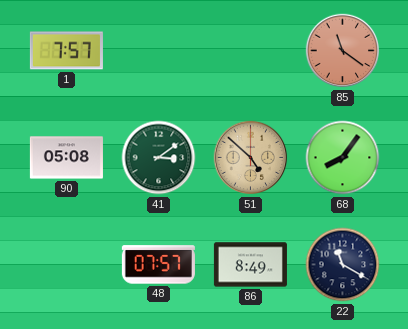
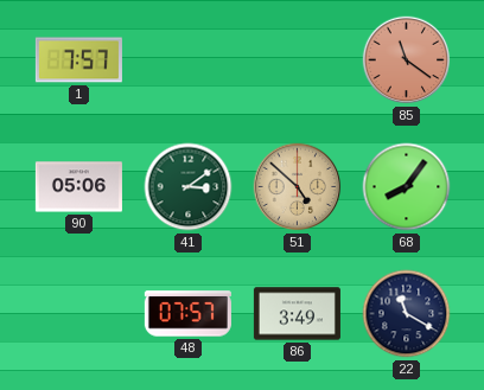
90: 05:08 -> 05:06
86: 8:49 -> 3:49
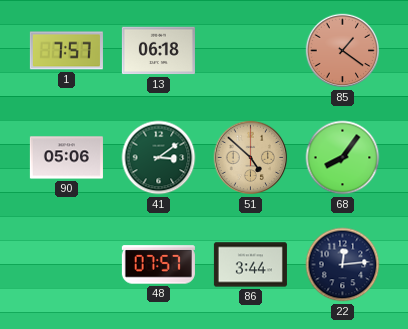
13: none -> 06:18
85: 11:21 -> 1:21
86: 3:49 -> 3:44
22: 11:20 -> 12:14
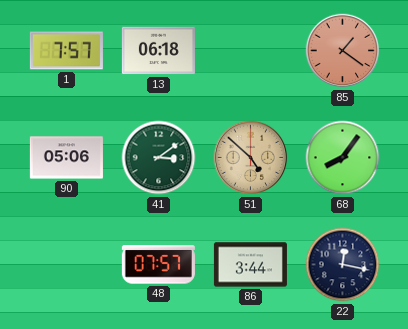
22: 12:14 -> 12:17
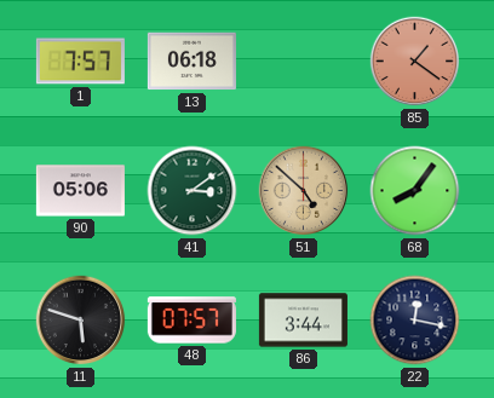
11: none -> 5:48
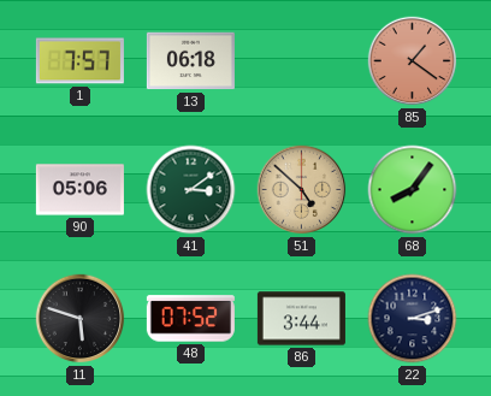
48: 07:57 -> 07:52
22: 12:17 -> 3:12
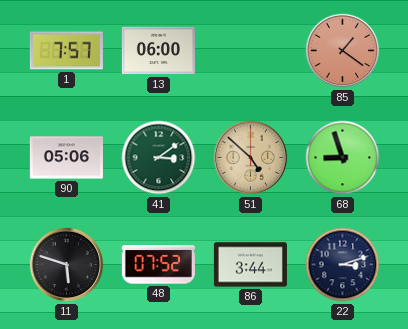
13: 06:18 -> 06:00
68: 8:06 -> 8:57
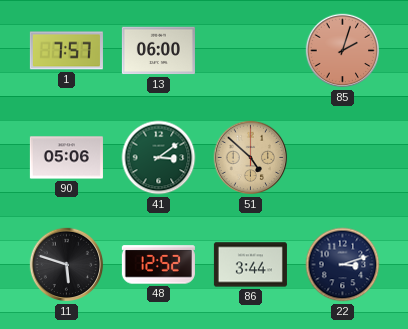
85: 1:21 -> 2:03
68: 8:57 -> none
48: 07:52 -> 12:52
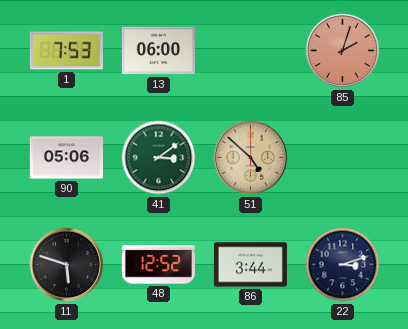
1: 7:57 -> 7:53
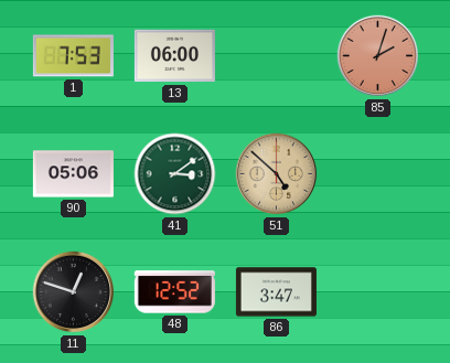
11: 5:48 -> 12:48
86: 3:44 -> 3:47
22: 3:12 -> none
